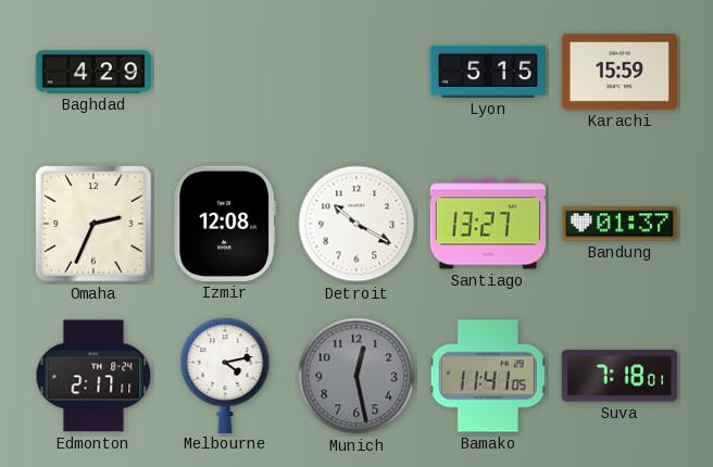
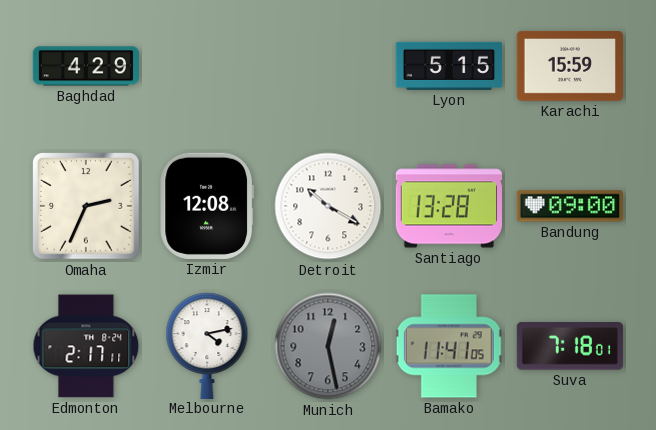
Santiago: 13:27 -> 13:28
Bandung: 01:37 -> 09:00
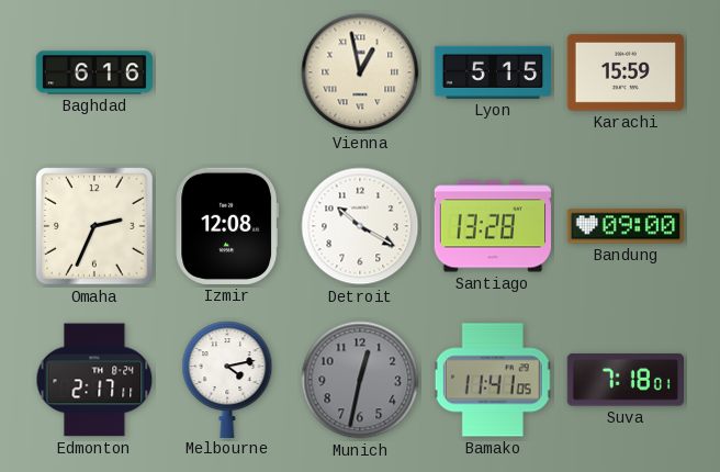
Baghdad: 4:29 -> 6:16
Vienna: none -> 12:58
Munich: 12:28 -> 12:32
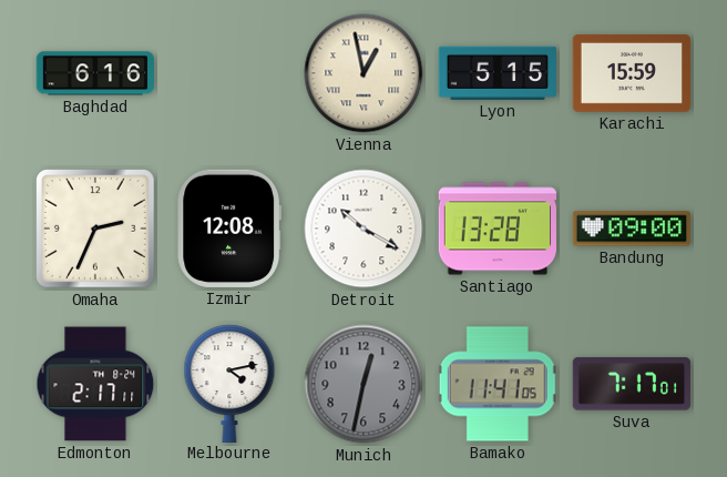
Suva: 7:18 -> 7:17
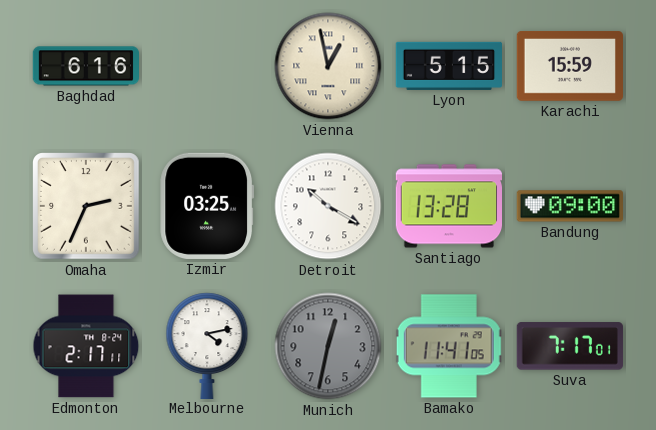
Izmir: 12:08 -> 03:25
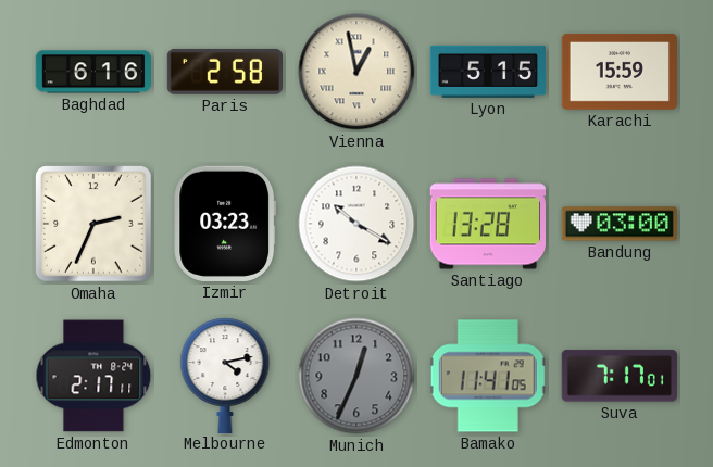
Paris: none -> 2:58
Izmir: 03:25 -> 03:23
Bandung: 09:00 -> 03:00
Munich: 12:32 -> 12:34
